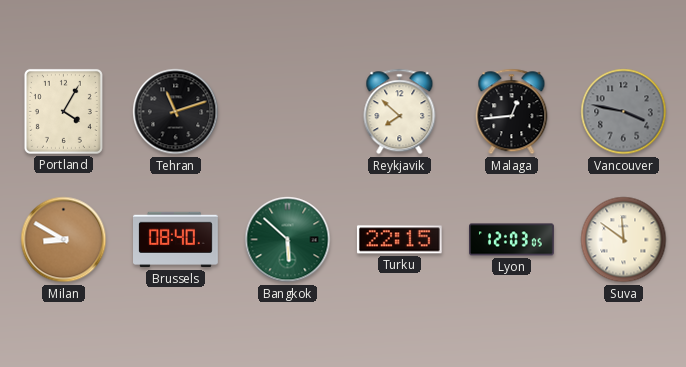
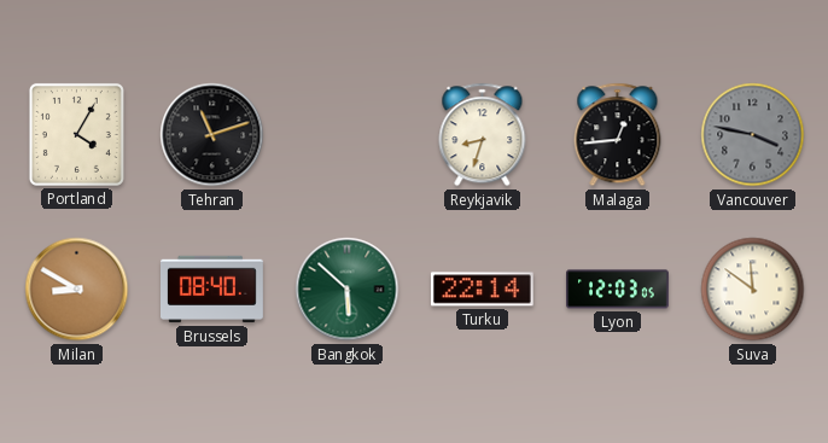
Reykjavik: 7:52 -> 8:33
Turku: 22:15 -> 22:14
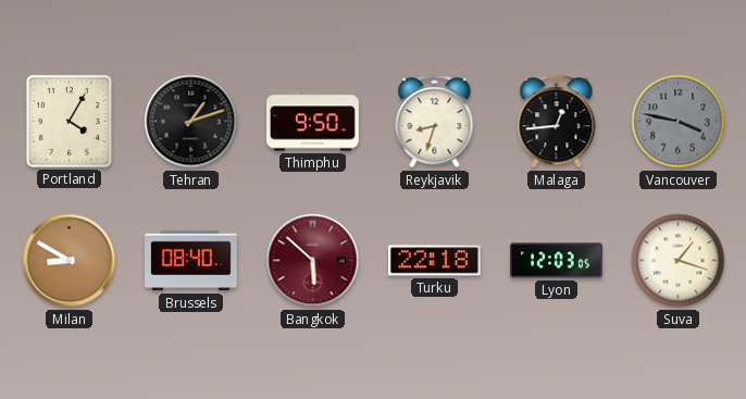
Tehran: 11:12 -> 1:12
Thimphu: none -> 9:50
Bangkok dial: green -> burgundy
Turku: 22:14 -> 22:18
Suva: 11:51 -> 1:18
